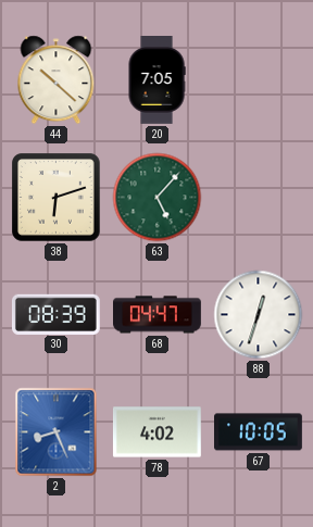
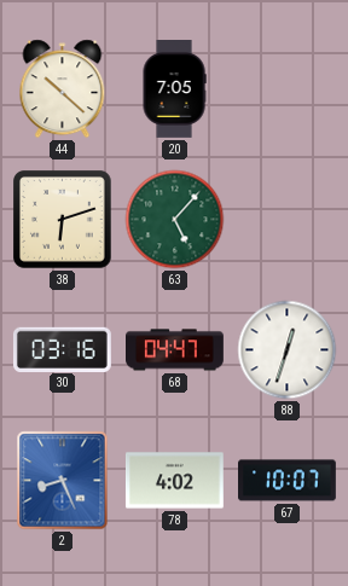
30: 08:39 -> 03:16
67: 10:05 -> 10:07
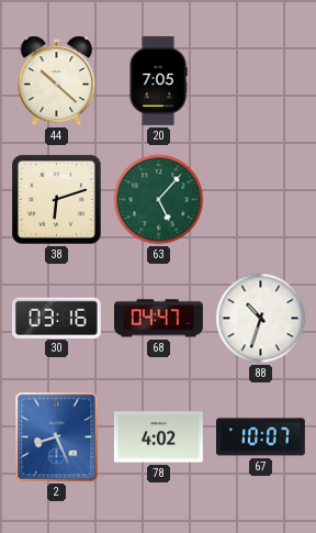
88: 12:33 -> 10:33
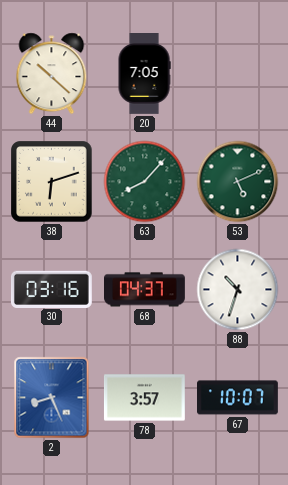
63: 5:07 -> 8:07
53: none -> 5:11
68: 04:47 -> 04:37
78: 4:02 -> 3:57
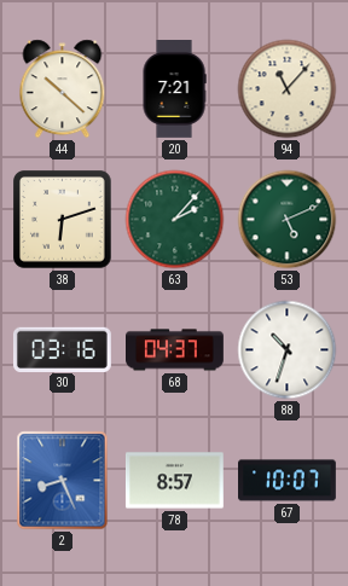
20: 7:05 -> 7:21
94: none -> 11:07
63: 8:07 -> 2:07
78: 3:57 -> 8:57
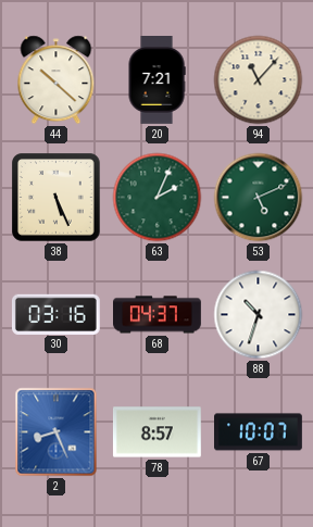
38: 6:12 -> 5:26
63: 2:07 -> 2:04
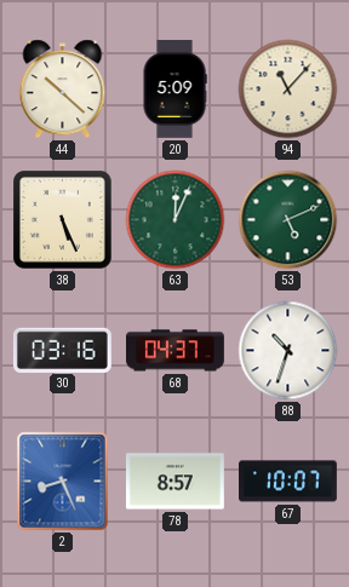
20: 7:21 -> 5:09
63: 2:04 -> 12:04
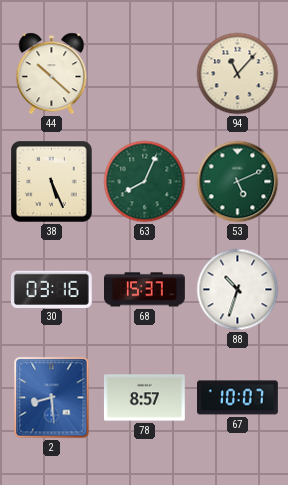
20: 5:09 -> none
63: 12:04 -> 8:04
68: 04:37 -> 15:37
2: 8:26 -> 8:29
